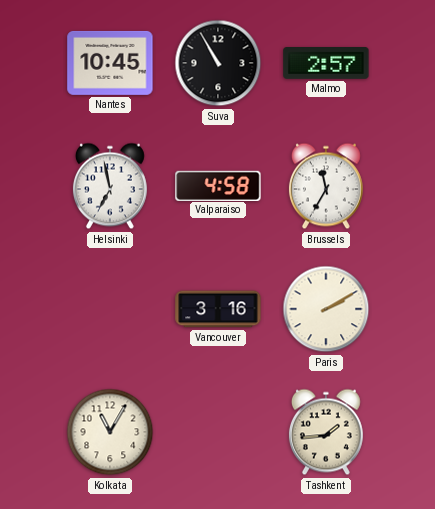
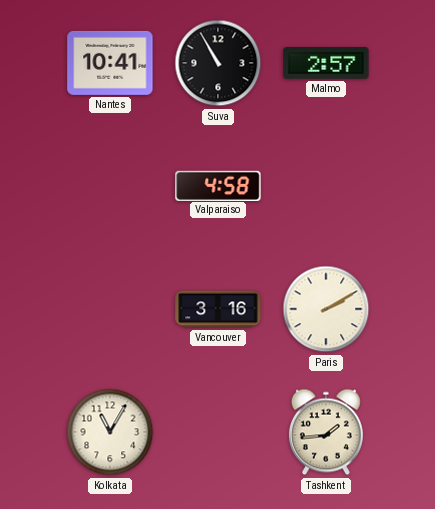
Nantes: 10:45 -> 10:41
Helsinki: 6:58 -> none
Brussels: 11:35 -> none
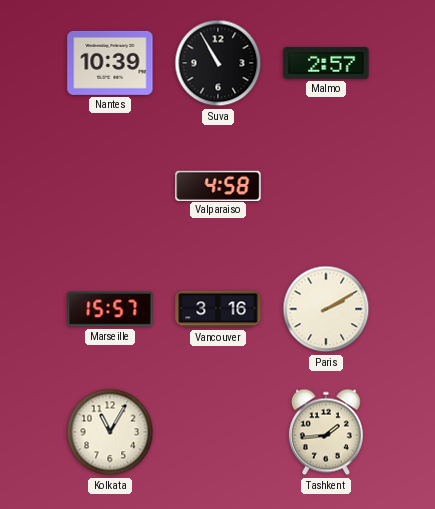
Nantes: 10:41 -> 10:39
Marseille: none -> 15:57
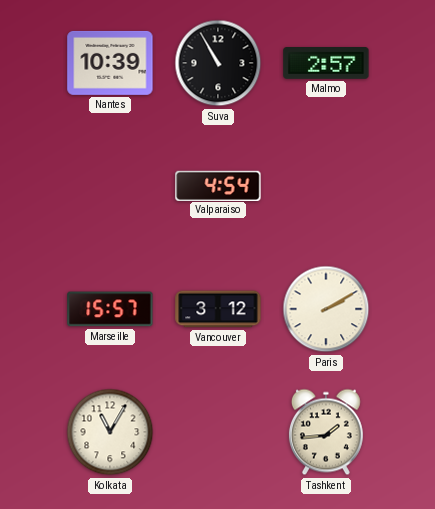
Valparaiso: 4:58 -> 4:54
Vancouver: 3:16 -> 3:12
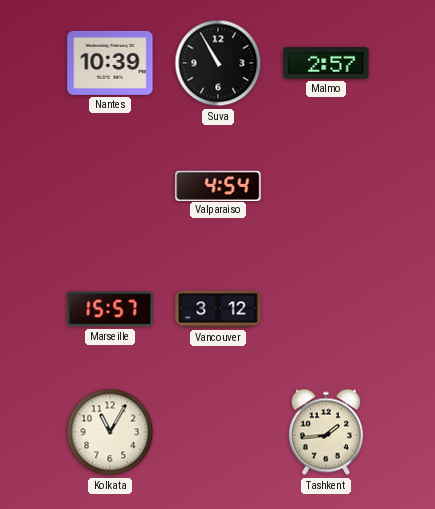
Paris: 2:10 -> none
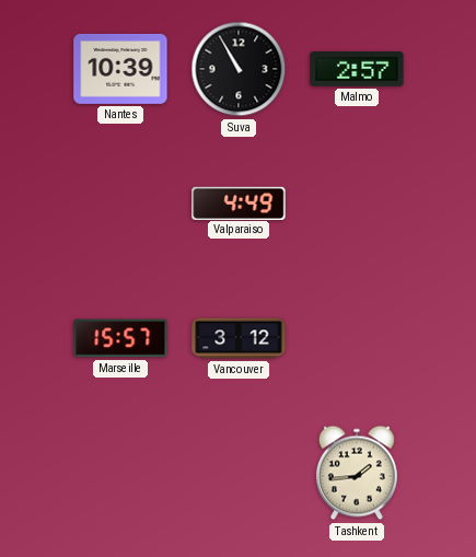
Valparaiso: 4:54 -> 4:49
Kolkata: 11:05 -> none
